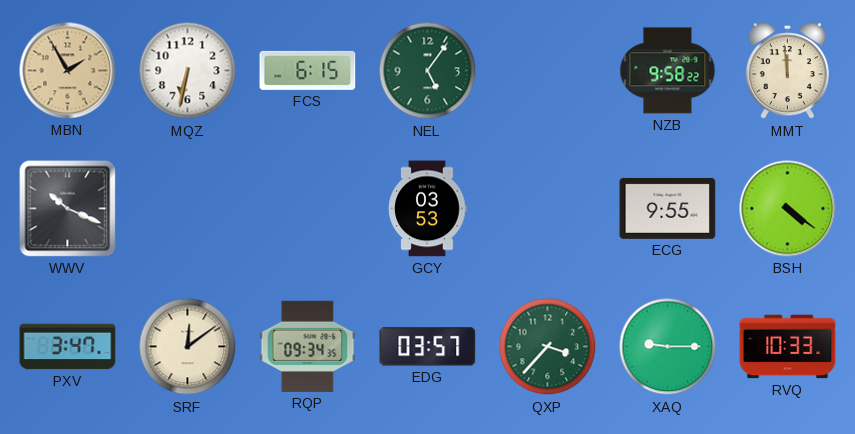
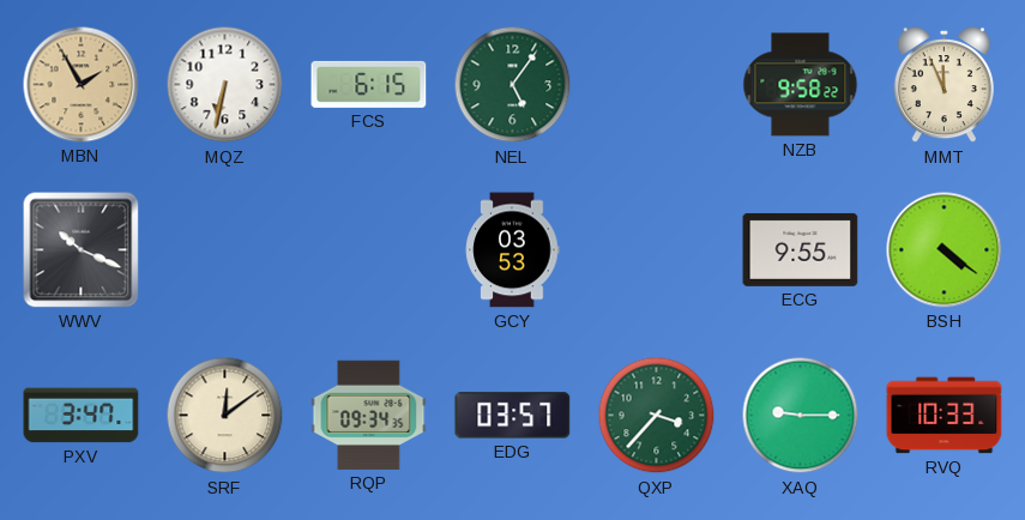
MMT: 11:59 -> 11:56
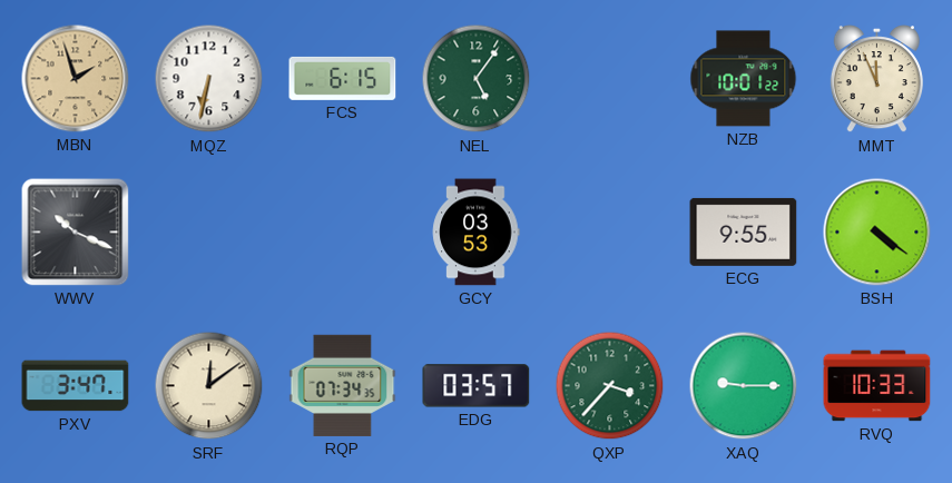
MBN: 1:55 -> 1:57
NZB: 9:58 -> 10:01
RQP: 09:34 -> 07:34
